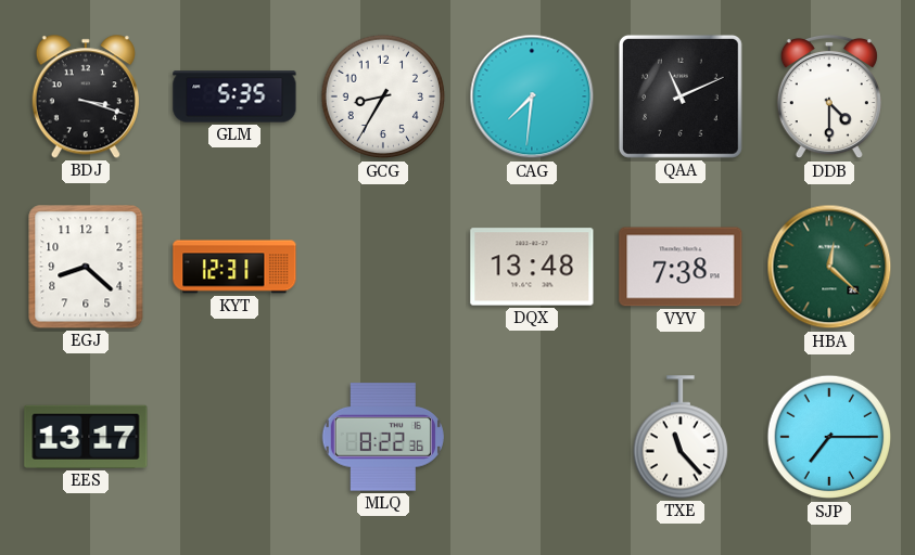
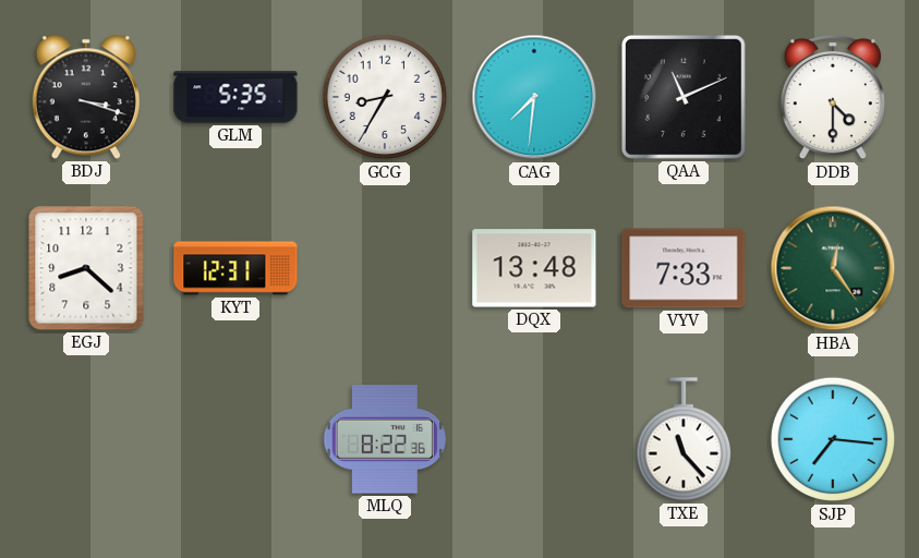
VYV: 7:38 -> 7:33
HBA: 12:22 -> 12:24
EES: 13:17 -> none
SJP: 7:15 -> 7:16
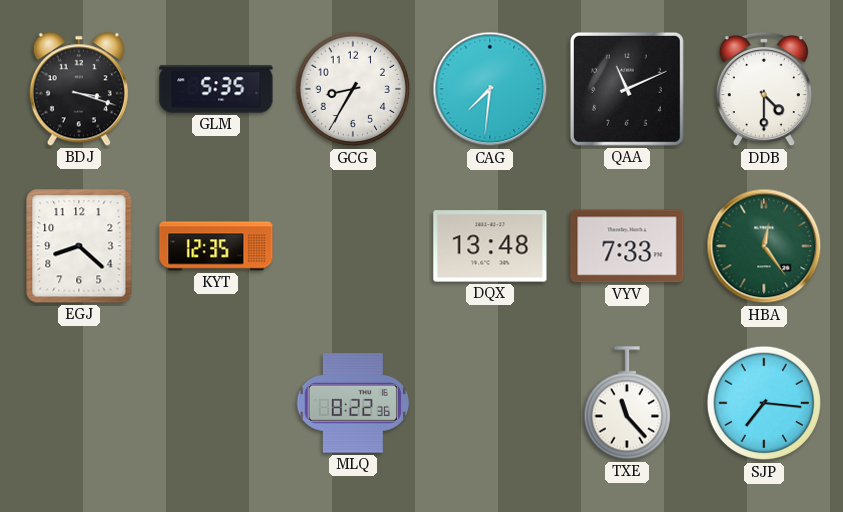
KYT: 12:31 -> 12:35
